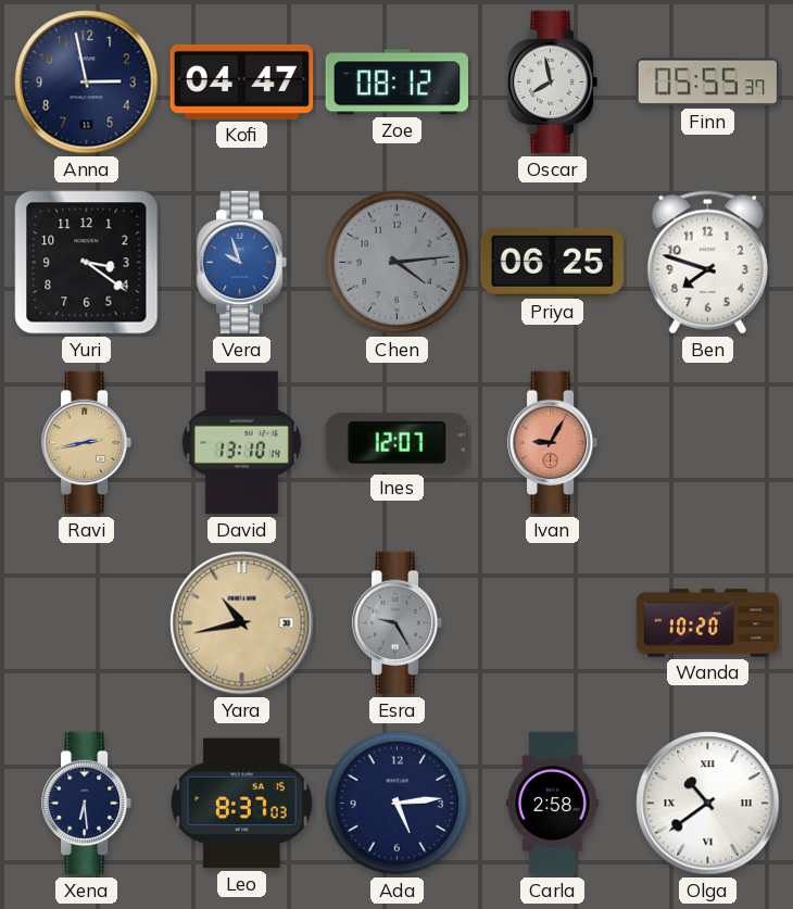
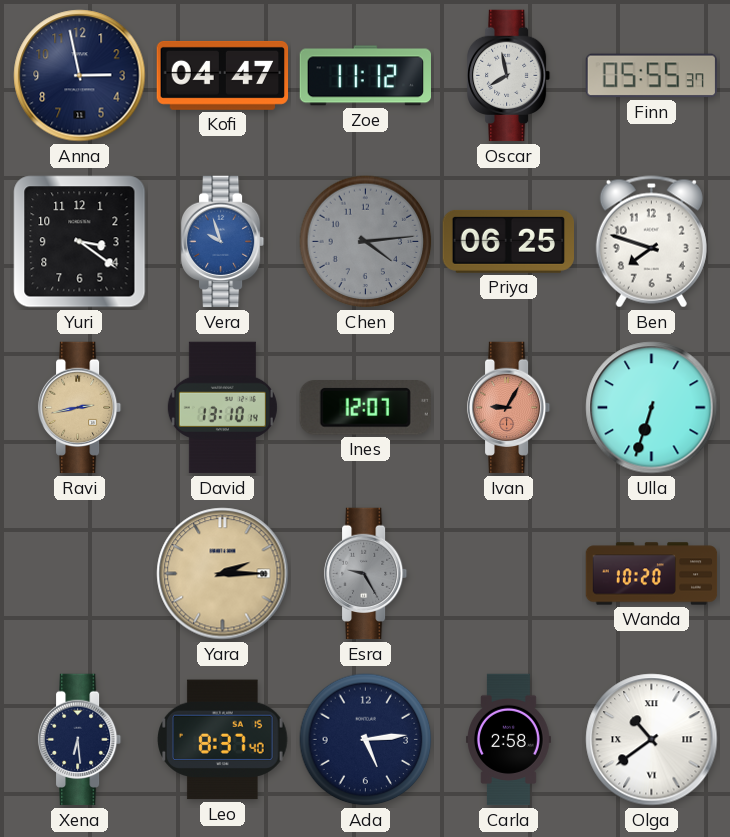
Zoe: 08:12 -> 11:12
Ulla: none -> 6:33
Yara: 10:43 -> 2:15
Leo: 8:37:03 -> 8:37:40
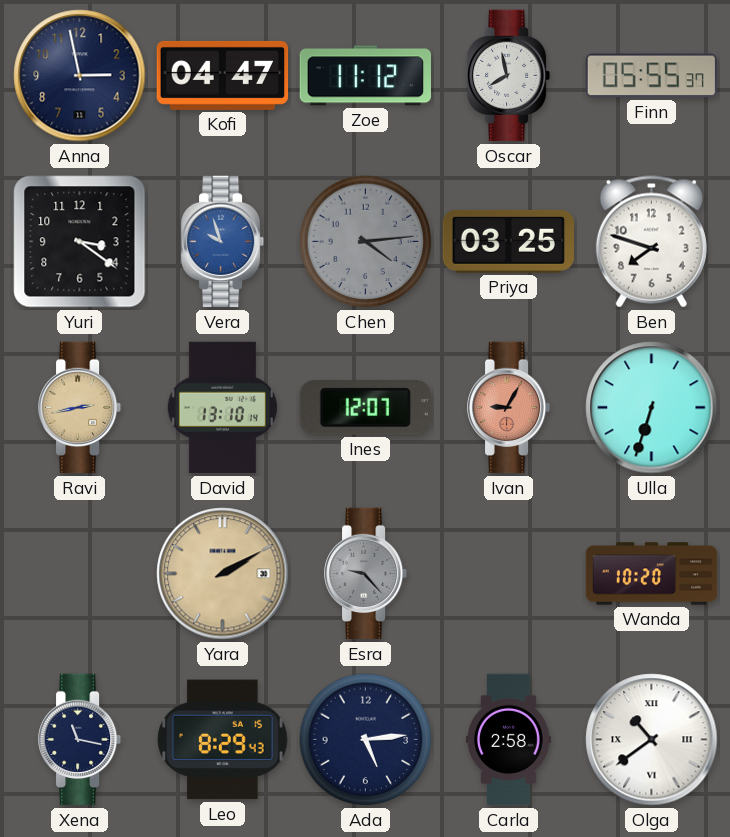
Priya: 06:25 -> 03:25
Yara: 2:15 -> 2:10
Esra: 9:25 -> 9:23
Xena: 6:29 -> 11:17
Leo: 8:37 -> 8:29
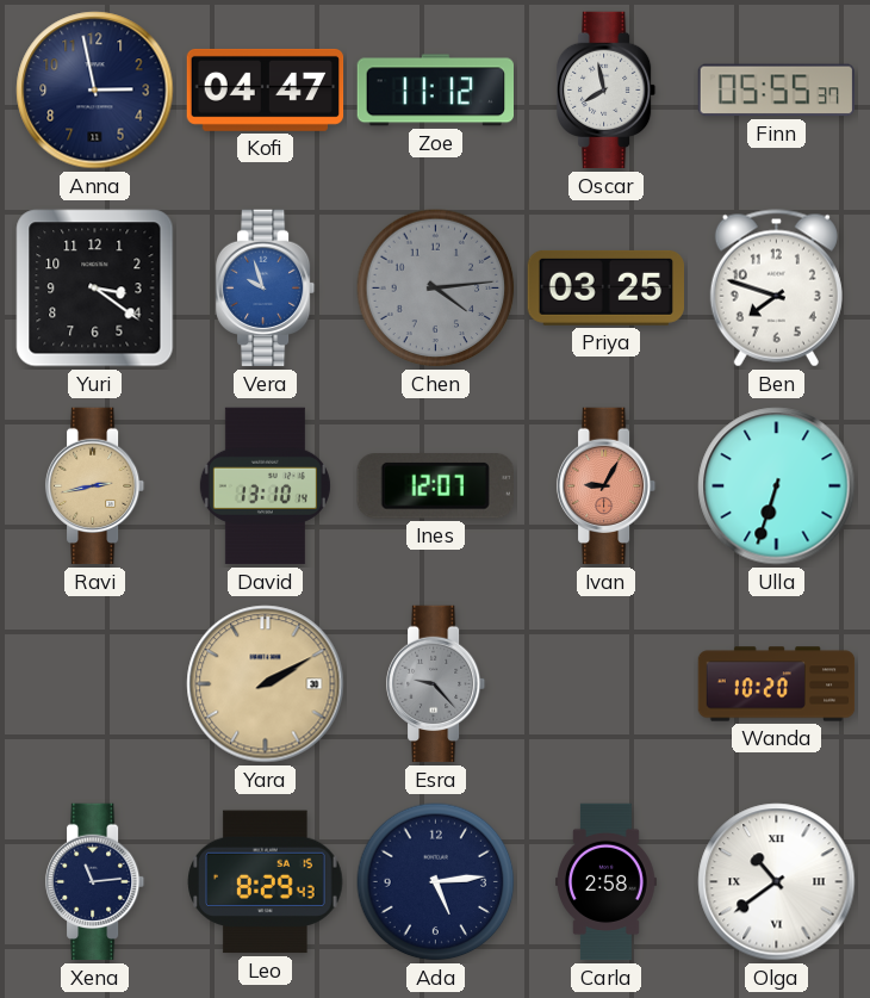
Xena: 11:17 -> 11:14
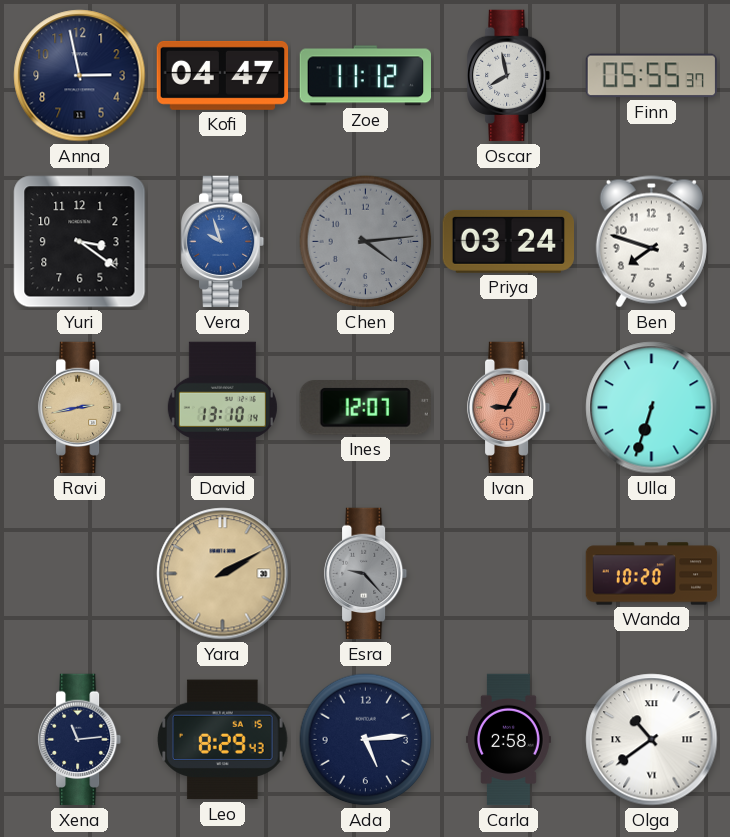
Priya: 03:25 -> 03:24
